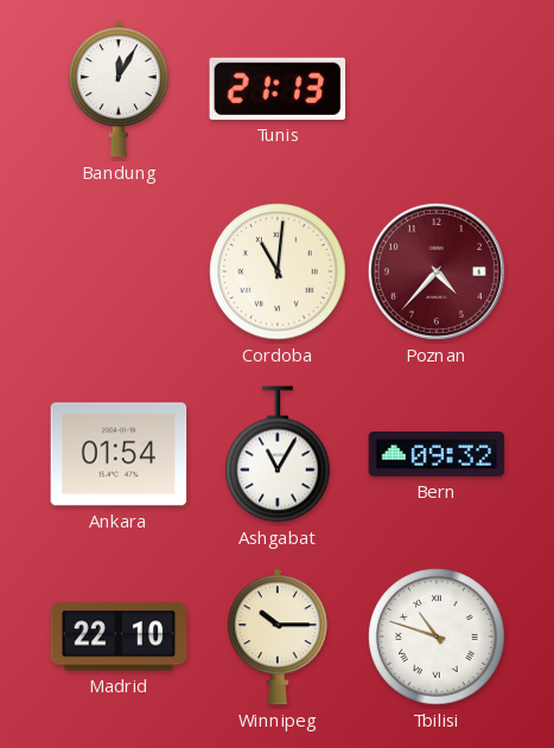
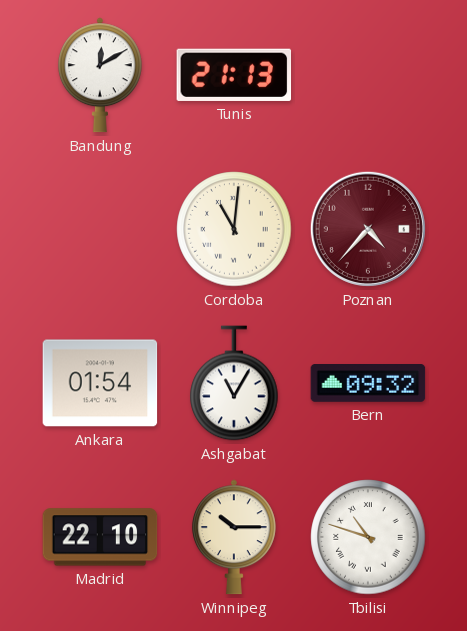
Bandung: 12:05 -> 12:10
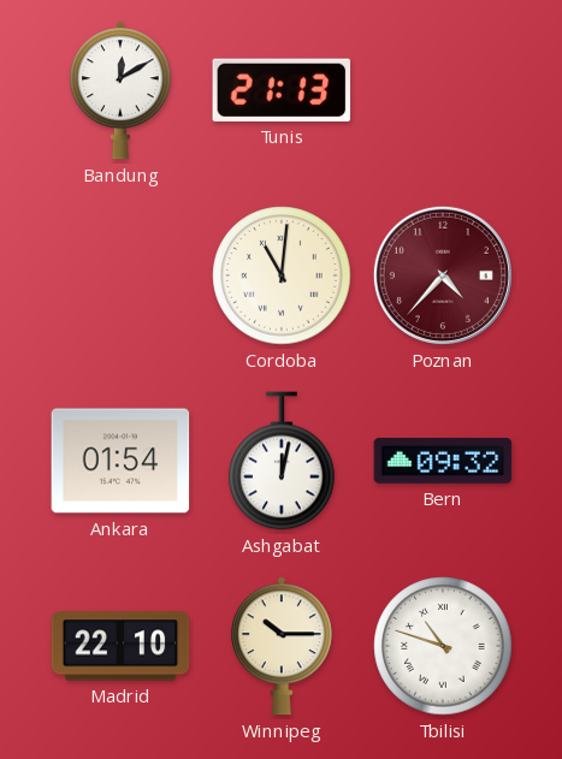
Ashgabat: 11:05 -> 12:02
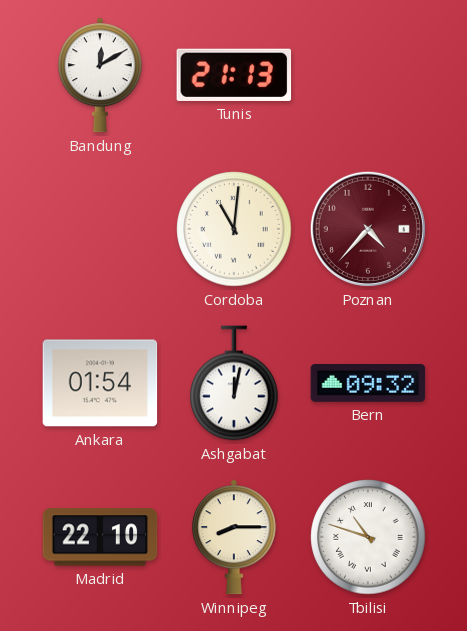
Winnipeg: 10:15 -> 8:15
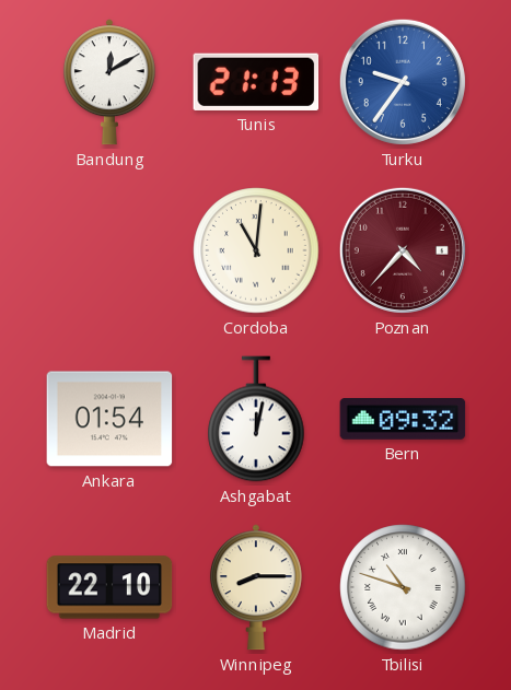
Turku: none -> 9:36
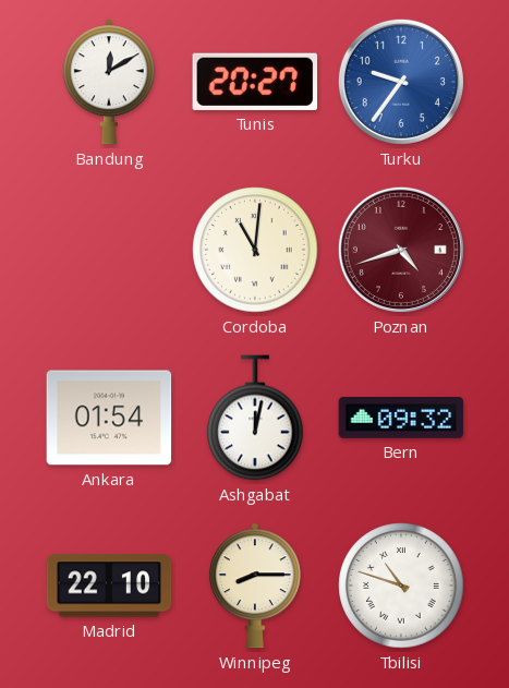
Tunis: 21:13 -> 20:27
Poznan: 4:37 -> 4:42
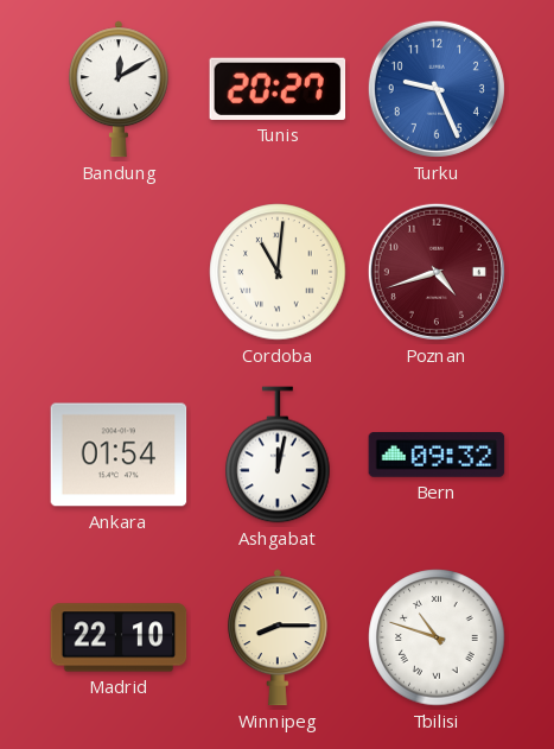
Turku: 9:36 -> 9:26
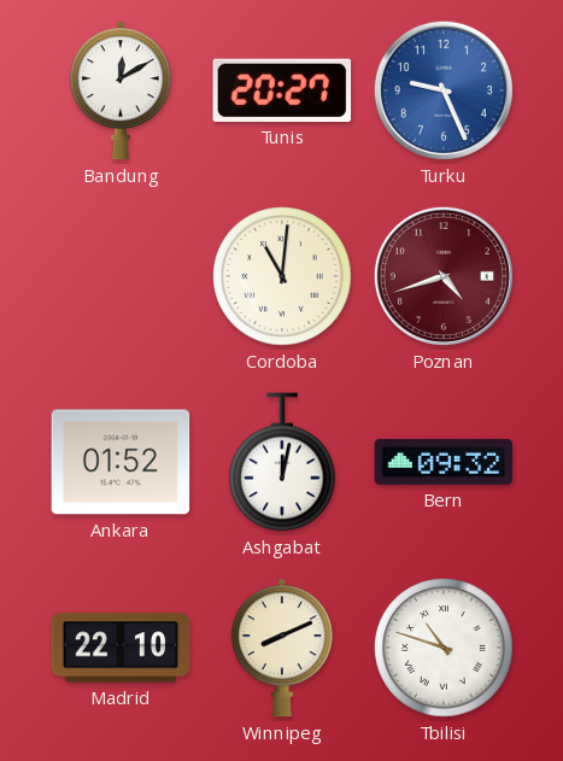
Ankara: 01:54 -> 01:52
Winnipeg: 8:15 -> 8:11
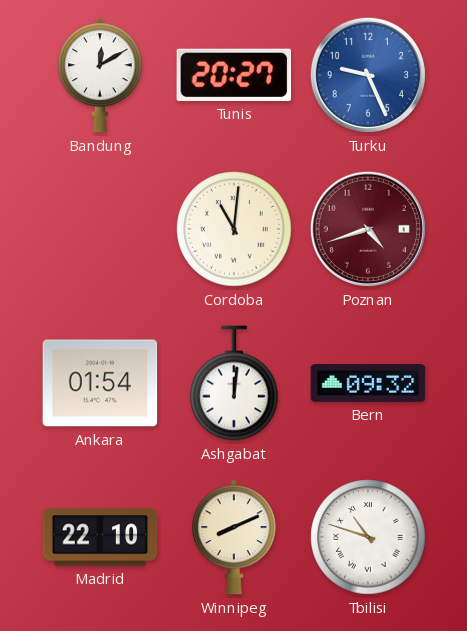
Ankara: 01:52 -> 01:54
Ashgabat: 12:02 -> 12:01
